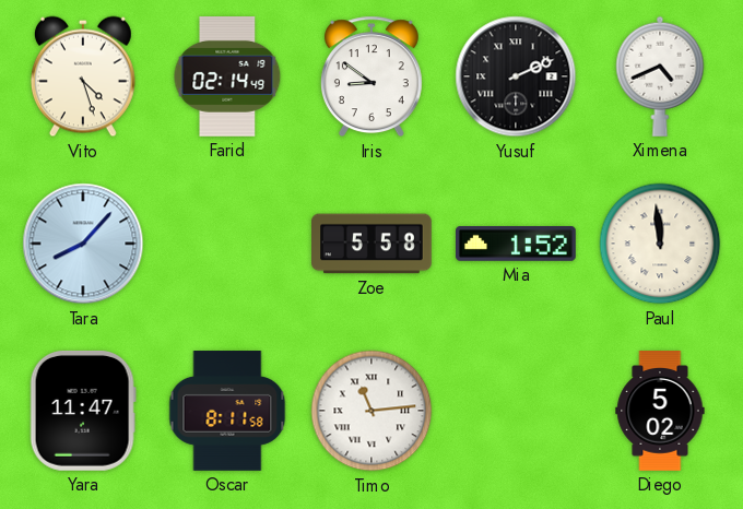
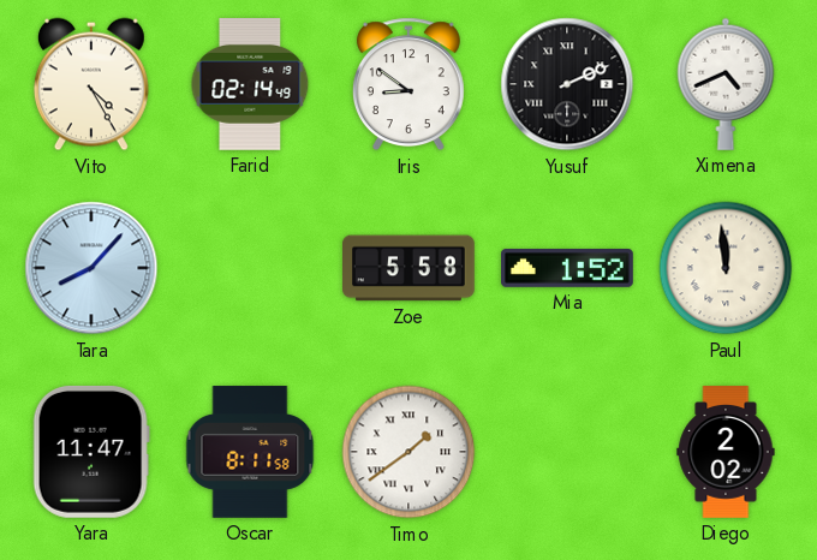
Vito: 4:27 -> 4:25
Timo: 11:14 -> 1:39
Diego: 5:02 -> 2:02
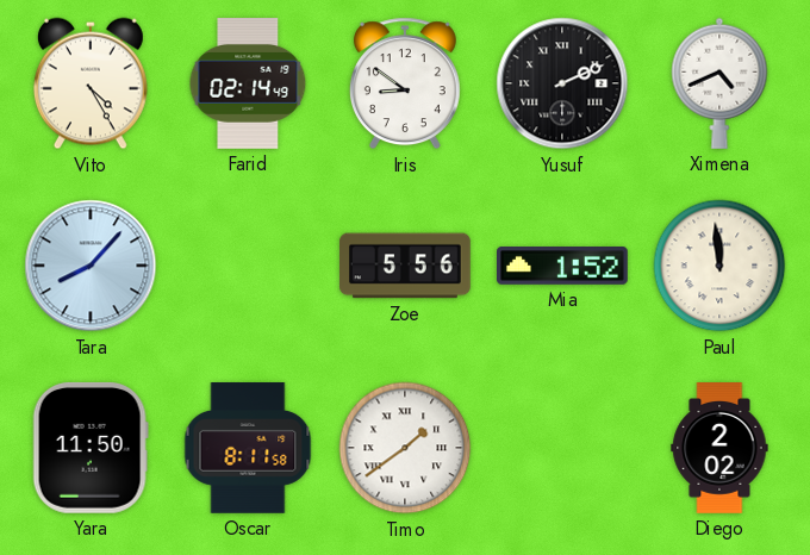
Zoe: 5:58 -> 5:56
Yara: 11:47 -> 11:50
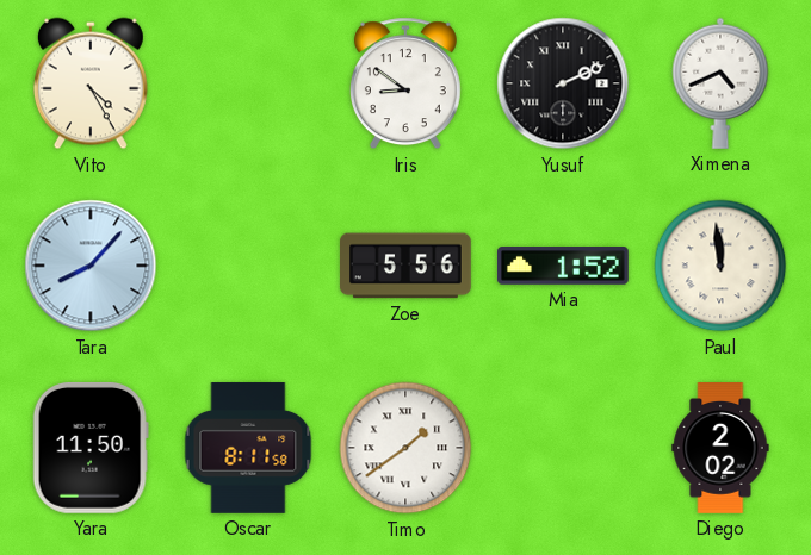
Farid: 02:14 -> none
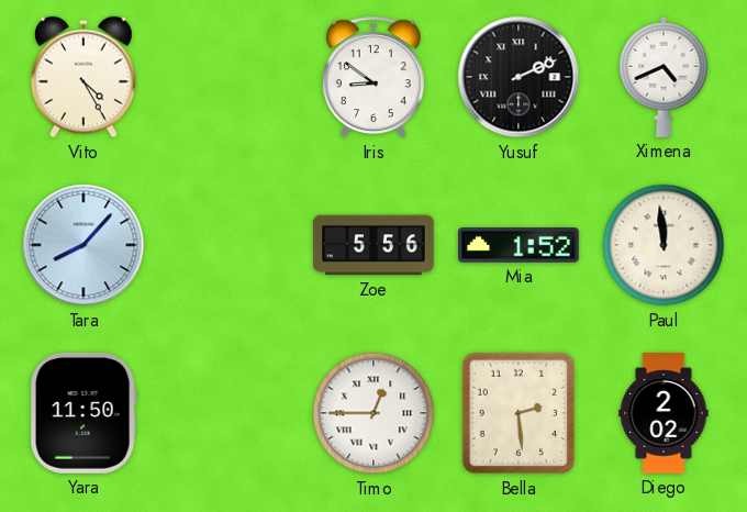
Oscar: 8:11 -> none
Timo: 1:39 -> 12:45
Bella: none -> 2:29
